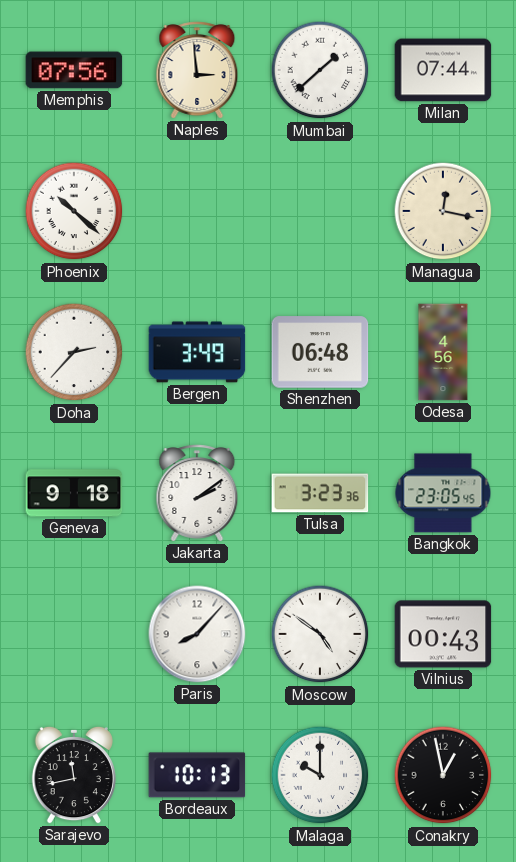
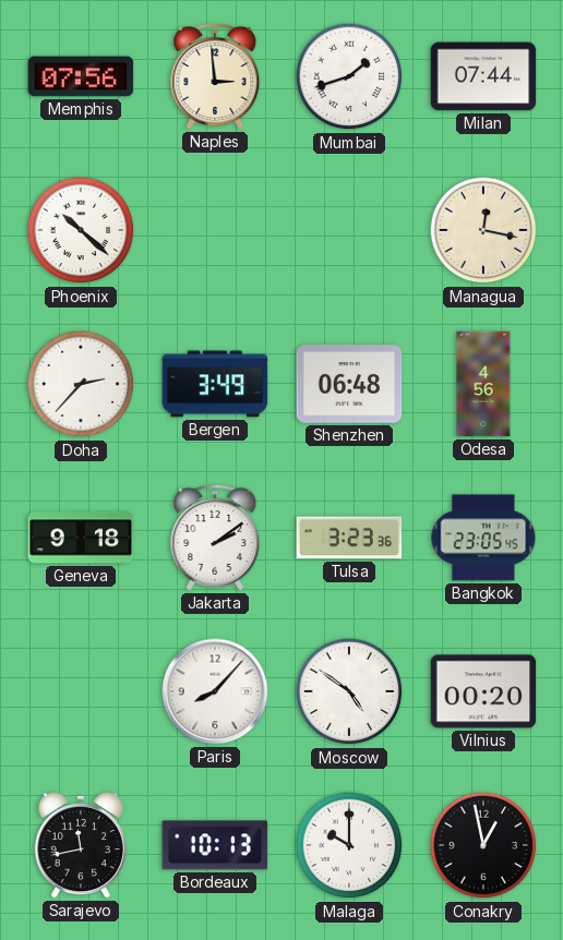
Mumbai: 1:38 -> 1:42
Vilnius: 00:43 -> 00:20
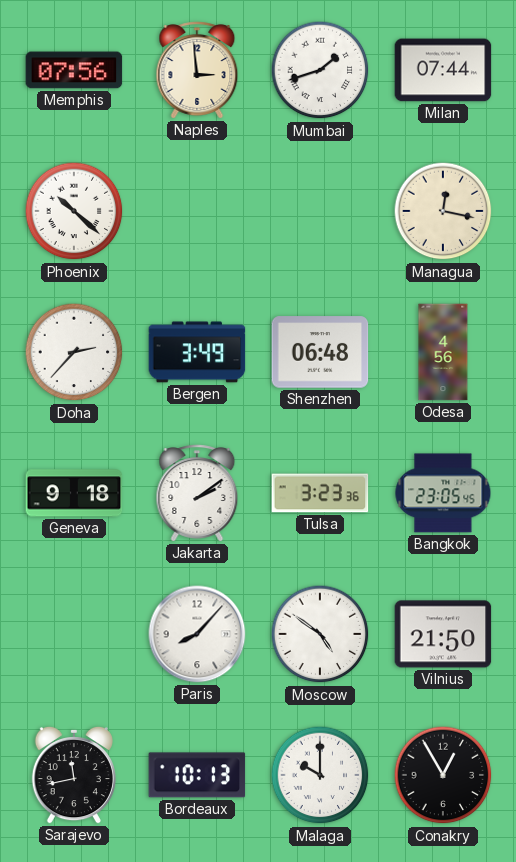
Vilnius: 00:20 -> 21:50
Conakry: 12:58 -> 12:55
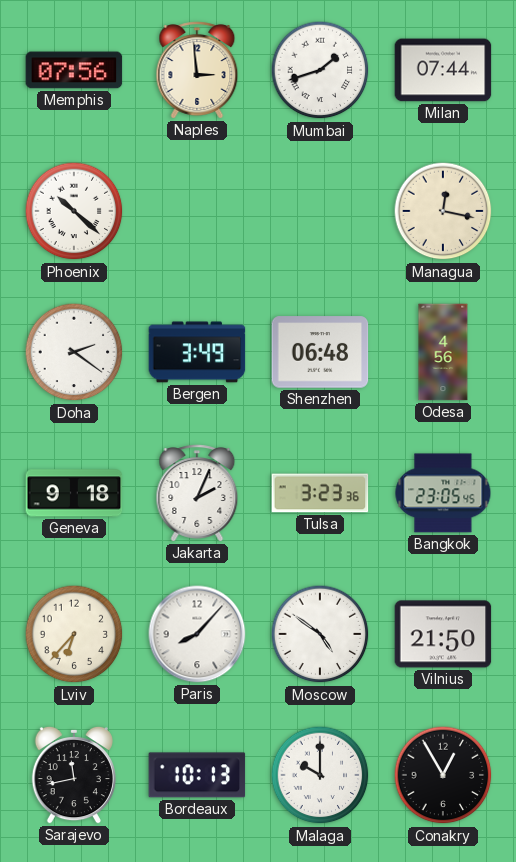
Doha: 2:37 -> 2:21
Jakarta: 2:09 -> 2:04
Lviv: none -> 6:37
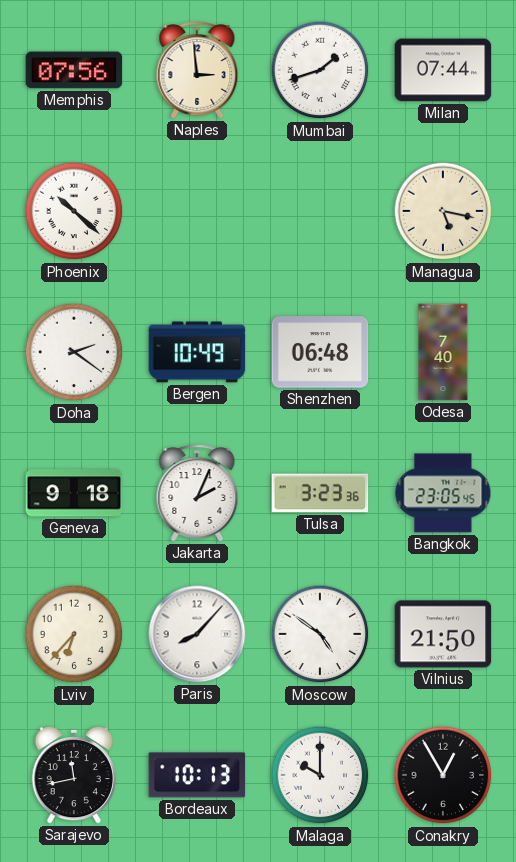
Managua: 12:17 -> 5:17
Bergen: 3:49 -> 10:49
Odesa: 4:56 -> 7:40
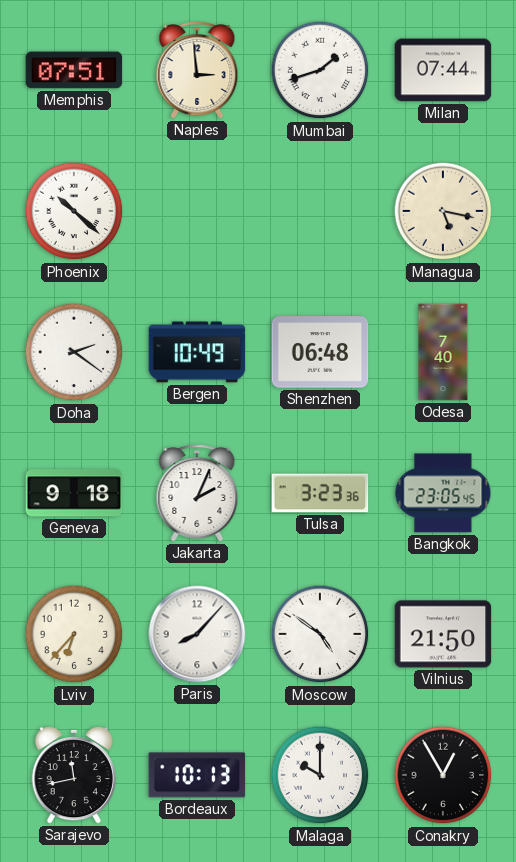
Memphis: 07:56 -> 07:51
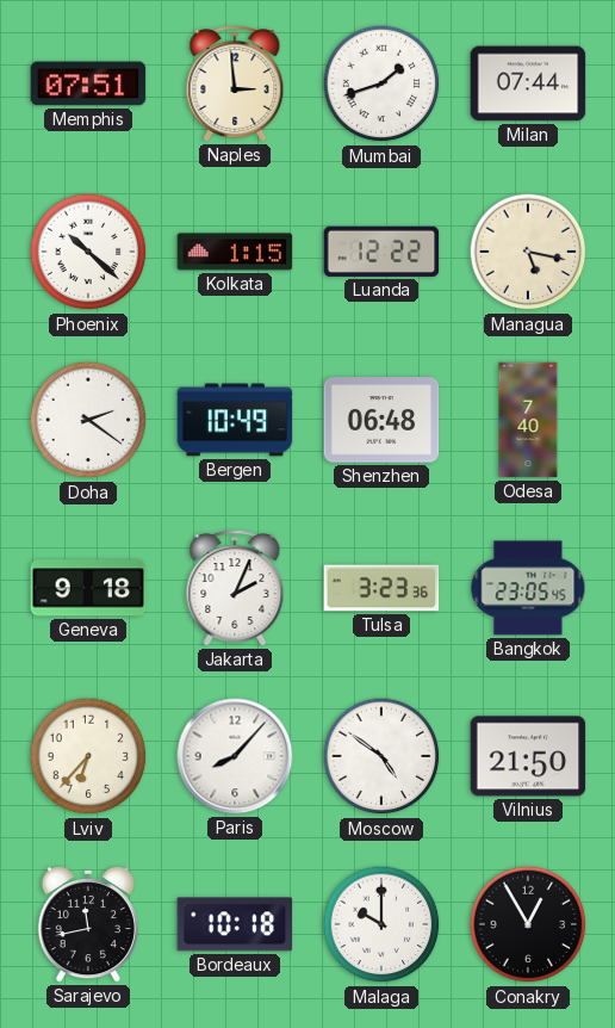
Kolkata: none -> 1:15
Luanda: none -> 12:22
Bordeaux: 10:13 -> 10:18
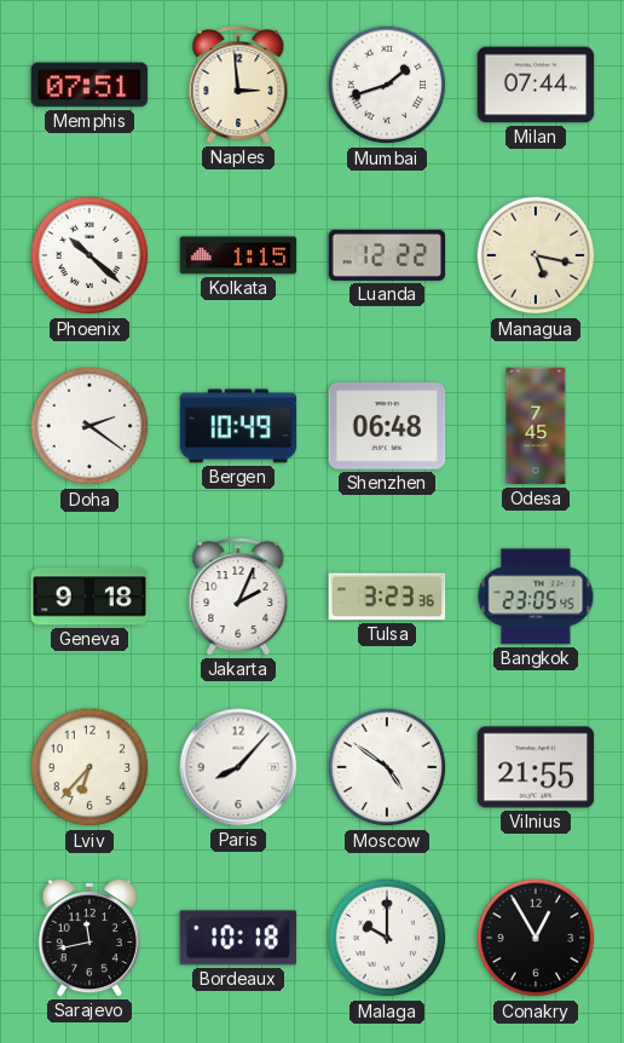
Odesa: 7:40 -> 7:45
Vilnius: 21:50 -> 21:55
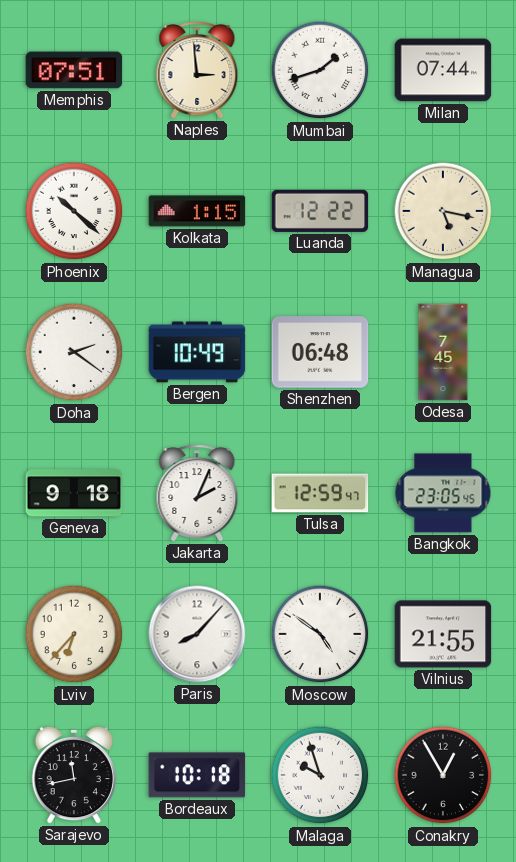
Tulsa: 3:23 -> 12:59
Malaga: 10:00 -> 9:57
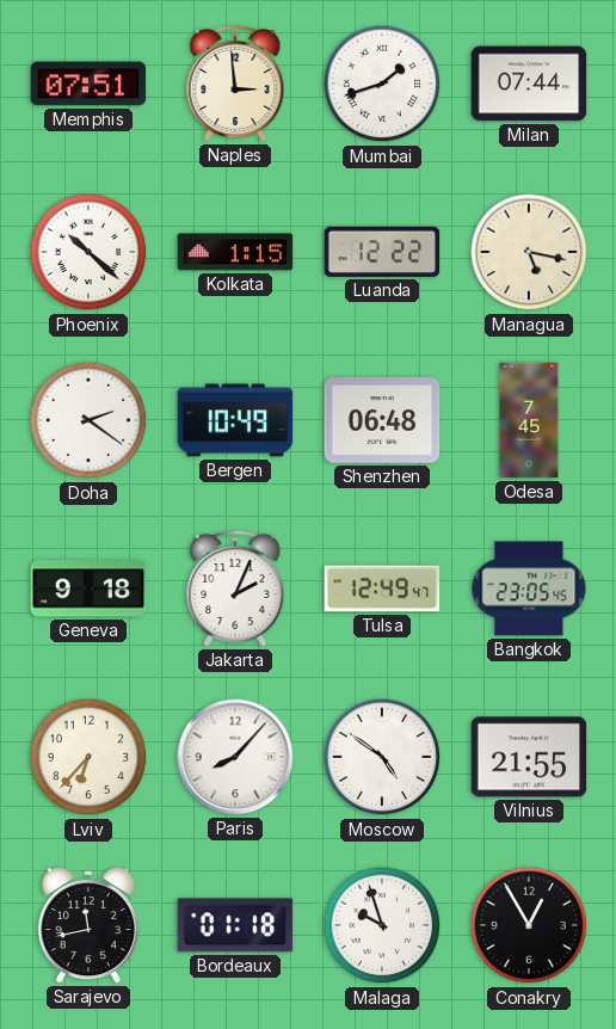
Tulsa: 12:59 -> 12:49
Bordeaux: 10:18 -> 01:18
